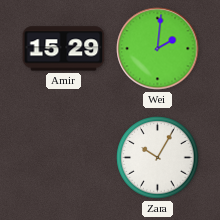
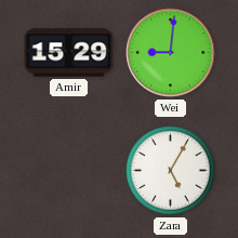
Wei: 2:01 -> 9:01
Zara: 10:05 -> 5:05
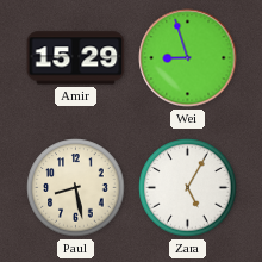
Wei: 9:01 -> 8:57
Paul: none -> 8:28
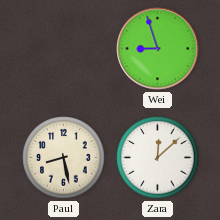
Amir: 15:29 -> none
Zara: 5:05 -> 12:08
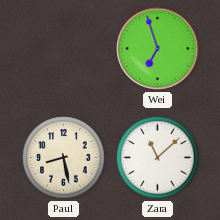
Wei: 8:57 -> 6:57
Zara: 12:08 -> 11:08
